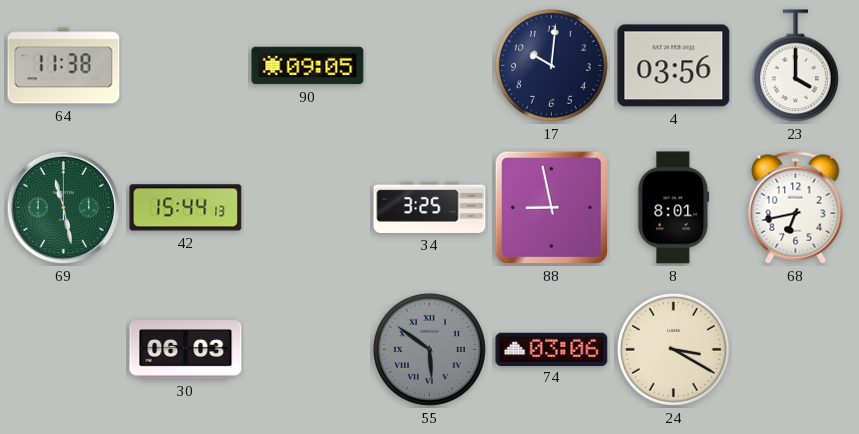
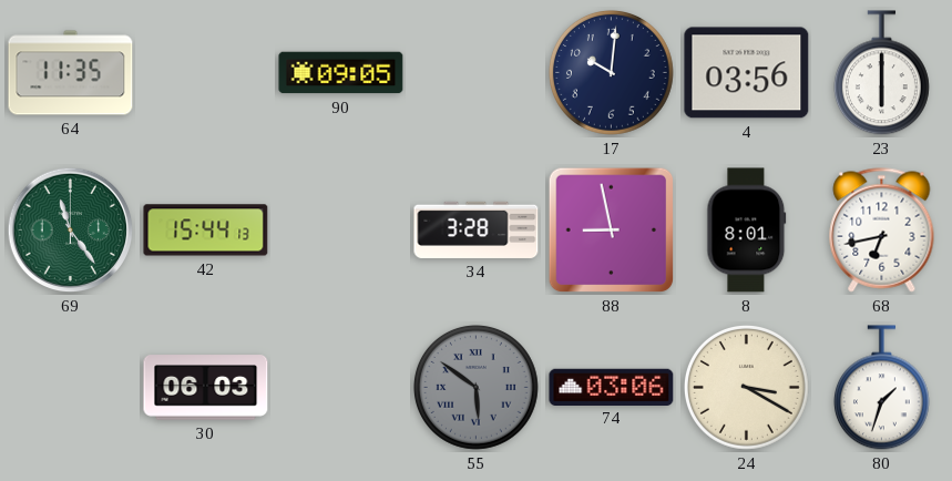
64: 11:38 -> 11:35
23: 4:00 -> 6:00
69: 11:28 -> 11:24
34: 3:25 -> 3:28
80: none -> 1:33
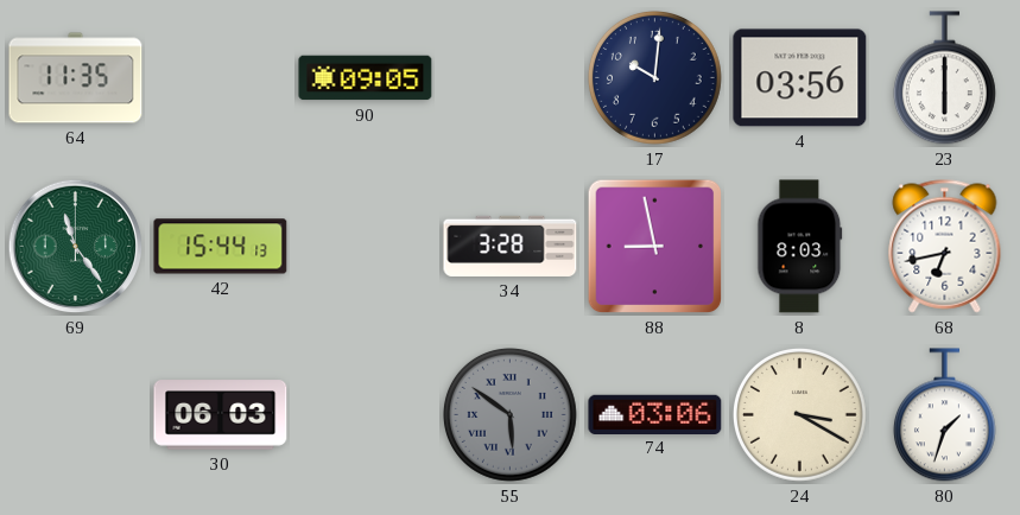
8: 8:01 -> 8:03
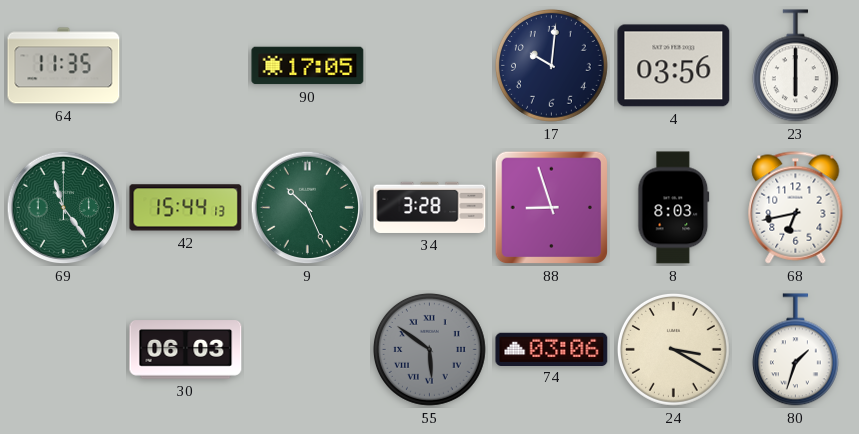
90: 09:05 -> 17:05
9: none -> 10:26
88: 8:58 -> 8:57
